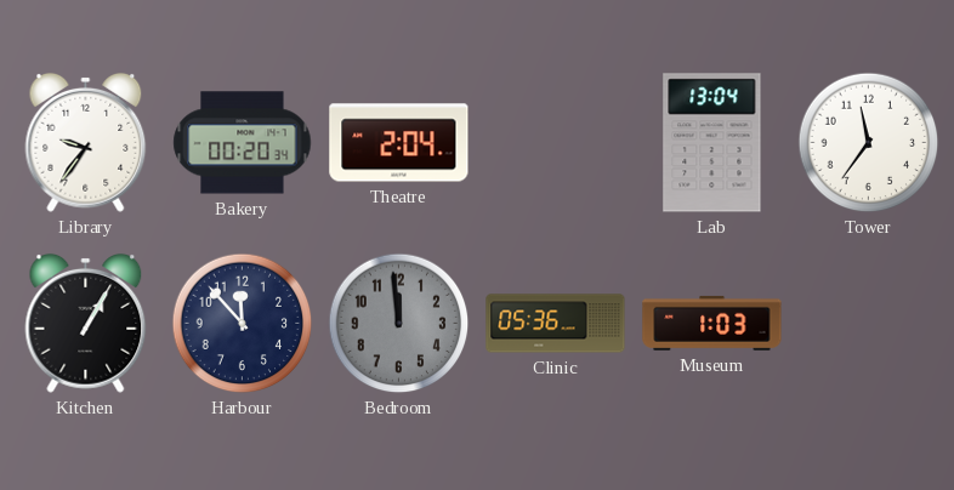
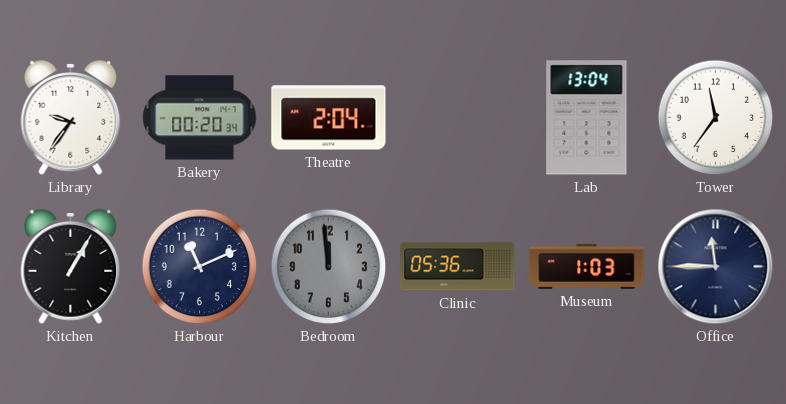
Harbour: 11:53 -> 11:11
Office: none -> 11:45
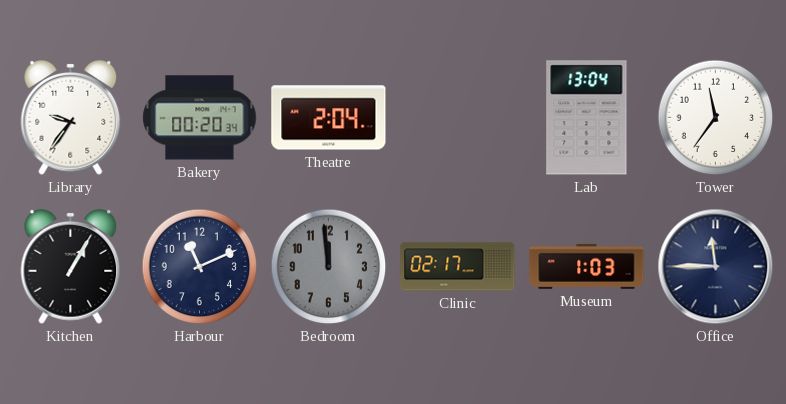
Clinic: 05:36 -> 02:17
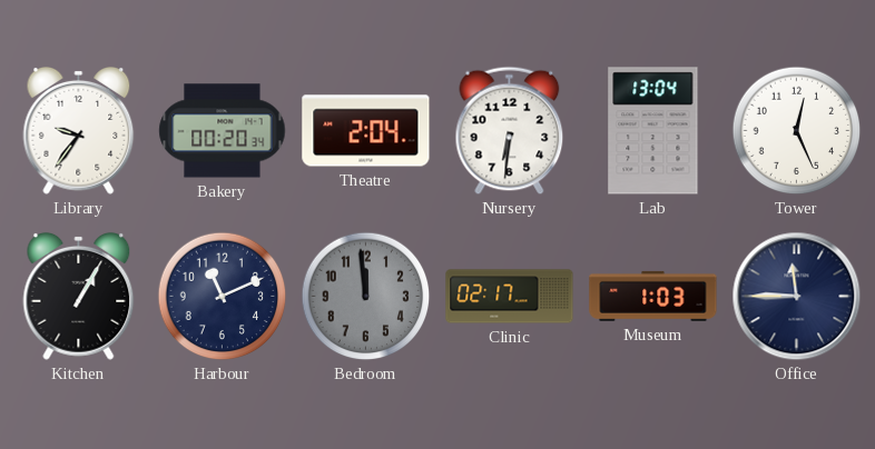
Nursery: none -> 6:31
Tower: 11:36 -> 12:26
